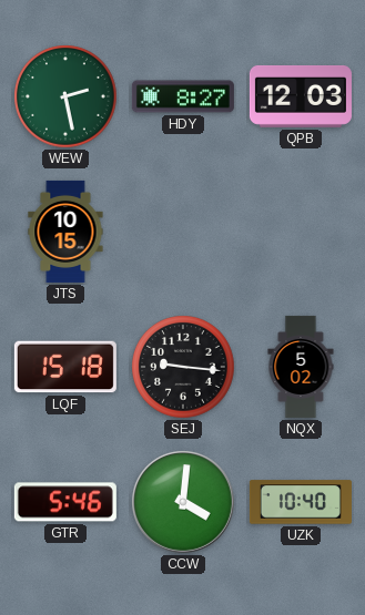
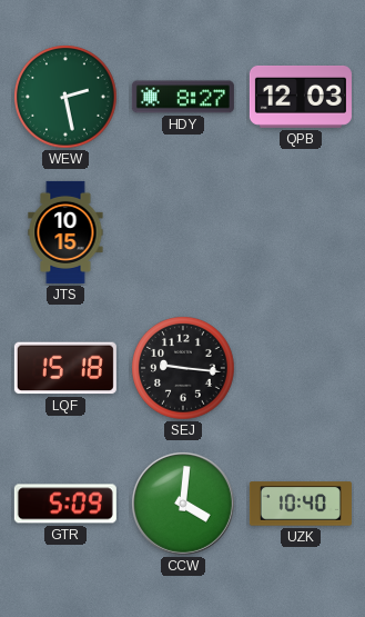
NQX: 5:02 -> none
GTR: 5:46 -> 5:09
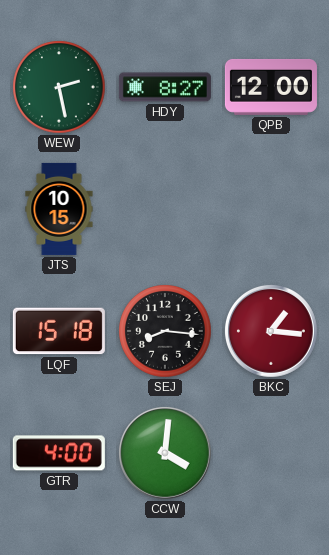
QPB: 12:03 -> 12:00
SEJ: 9:16 -> 8:16
BKC: none -> 1:16
GTR: 5:09 -> 4:00
UZK: 10:40 -> none
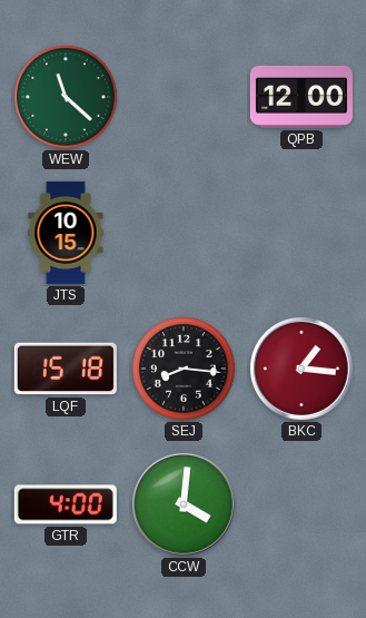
WEW: 2:28 -> 11:22
HDY: 8:27 -> none
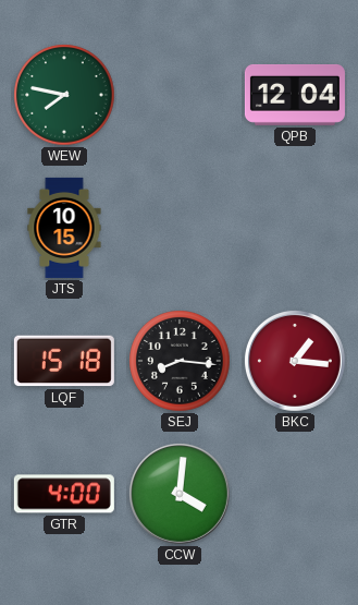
WEW: 11:22 -> 7:47
QPB: 12:00 -> 12:04
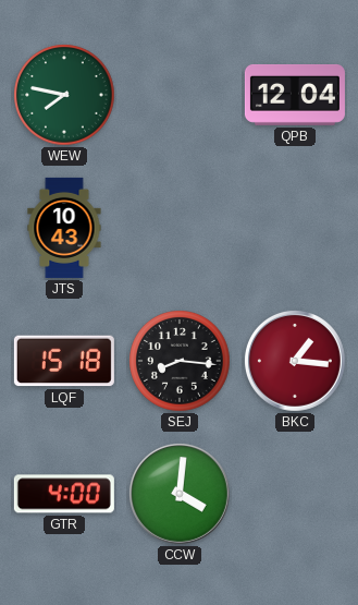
JTS: 10:15 -> 10:43
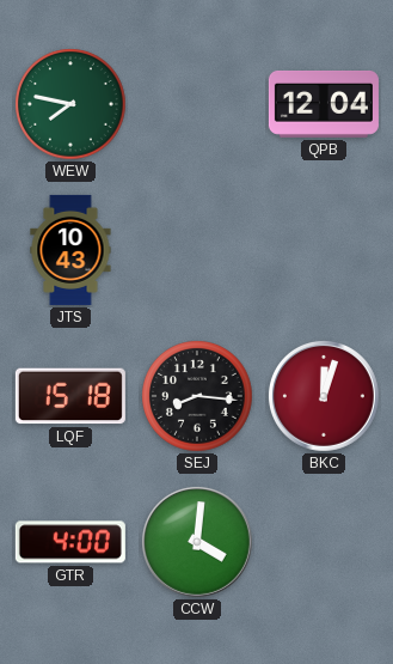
BKC: 1:16 -> 12:03
